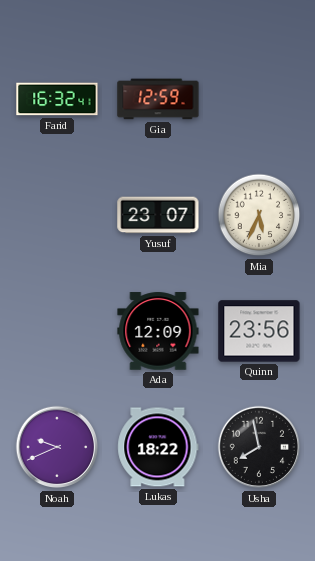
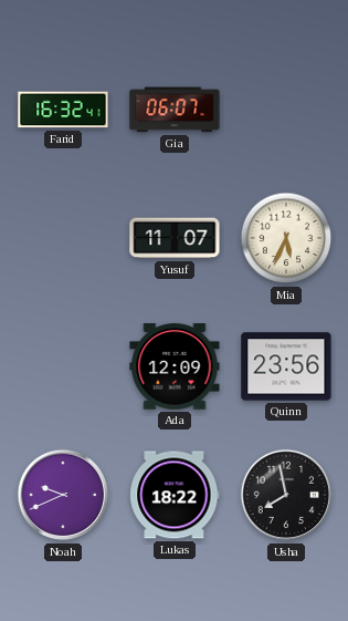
Gia: 12:59 -> 06:07
Yusuf: 23:07 -> 11:07
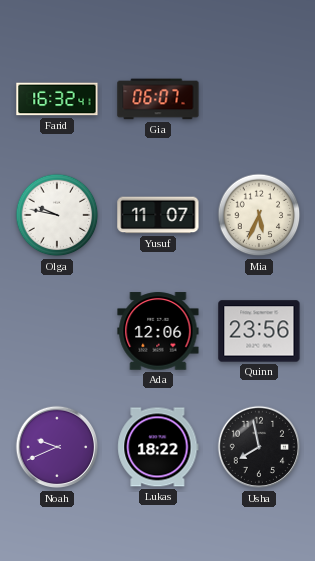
Olga: none -> 9:47
Ada: 12:09 -> 12:06
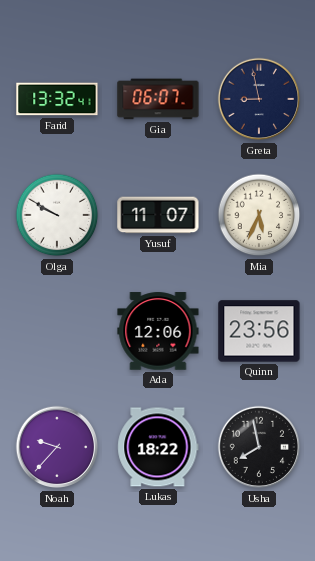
Farid: 16:32 -> 13:32
Greta: none -> 8:58
Olga: 9:47 -> 9:50
Noah: 9:41 -> 9:37
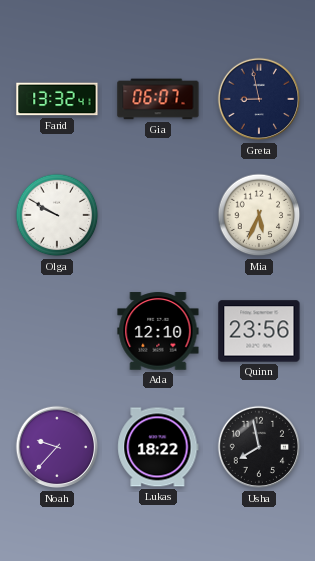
Yusuf: 11:07 -> none
Ada: 12:06 -> 12:10
